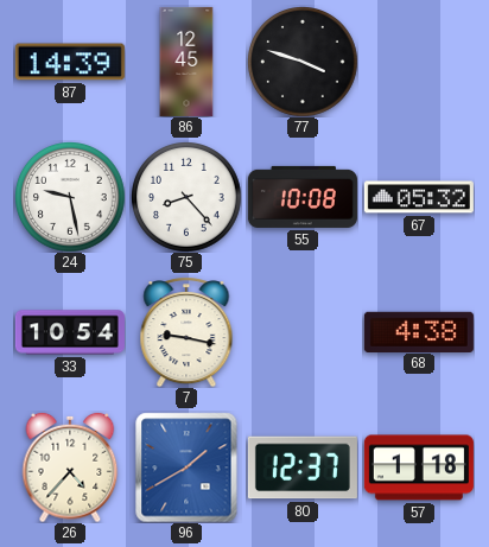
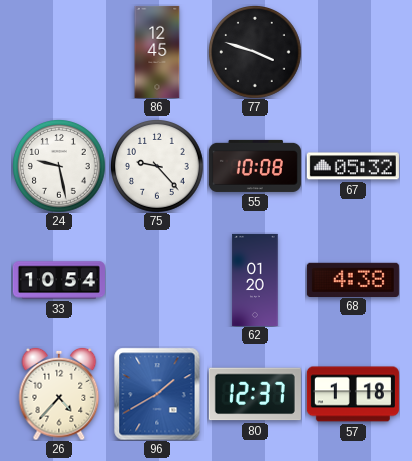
87: 14:39 -> none
75: 8:23 -> 9:23
7: 9:17 -> none
62: none -> 01:20
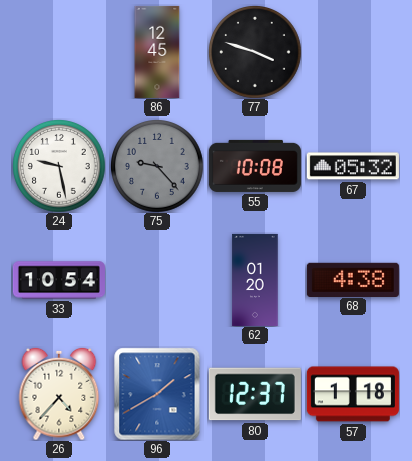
75 dial: white -> grey
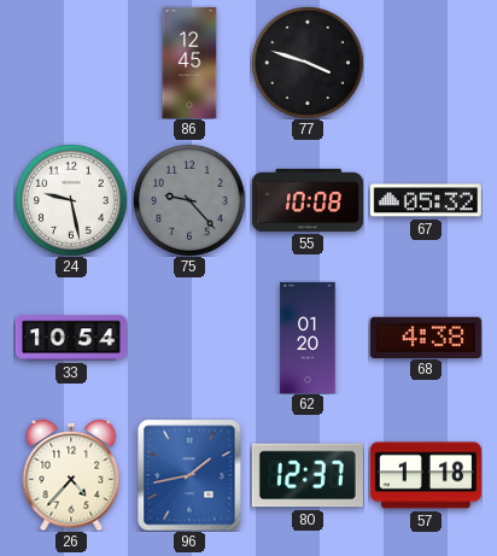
96: 1:40 -> 1:43
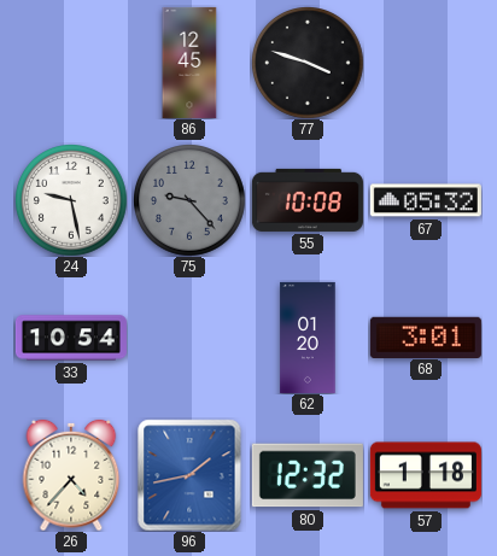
68: 4:38 -> 3:01
80: 12:37 -> 12:32
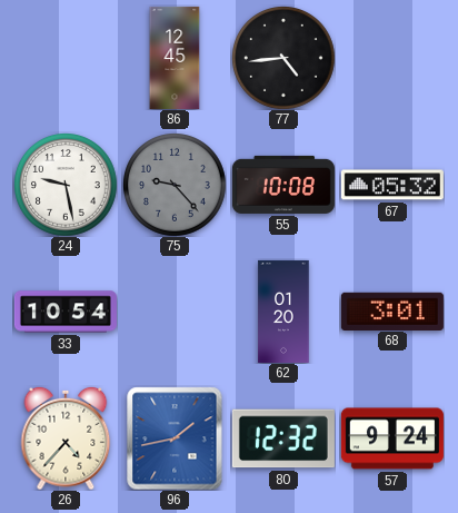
77: 3:48 -> 4:44
57: 1:18 -> 9:24
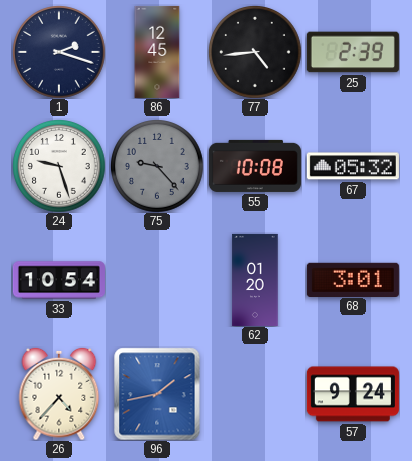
1: none -> 2:18
25: none -> 2:39
24: 9:28 -> 9:27
80: 12:32 -> none
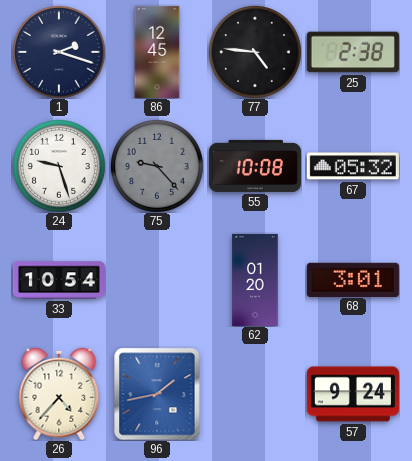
77: 4:44 -> 4:46
25: 2:39 -> 2:38
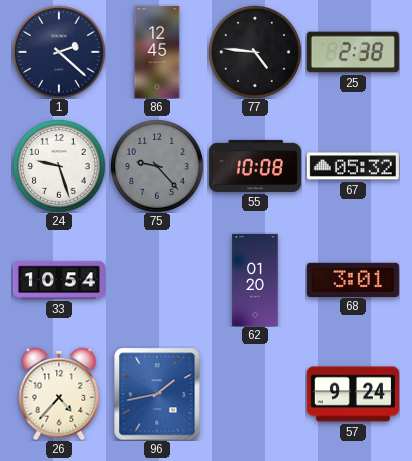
1: 2:18 -> 2:22
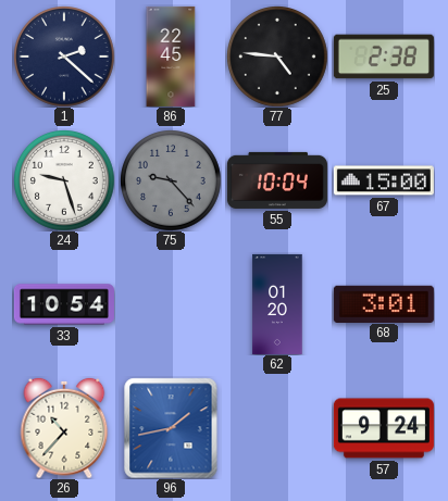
86: 12:45 -> 22:45
55: 10:08 -> 10:04
67: 05:32 -> 15:00
26: 4:37 -> 10:37
